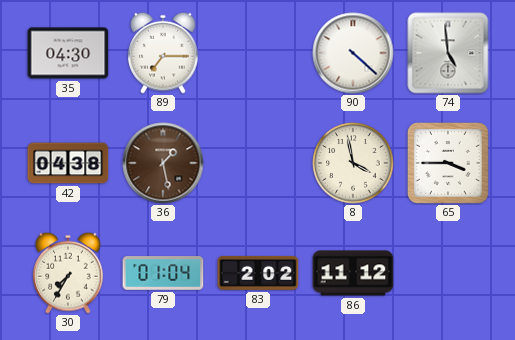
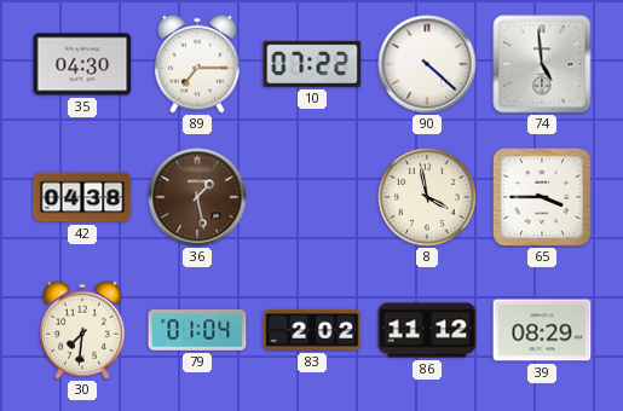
10: none -> 07:22
30: 7:35 -> 7:31
39: none -> 08:29
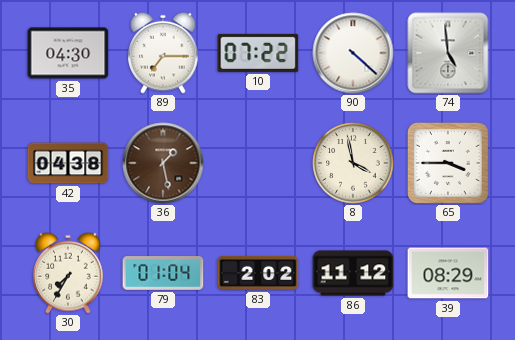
30: 7:31 -> 7:35
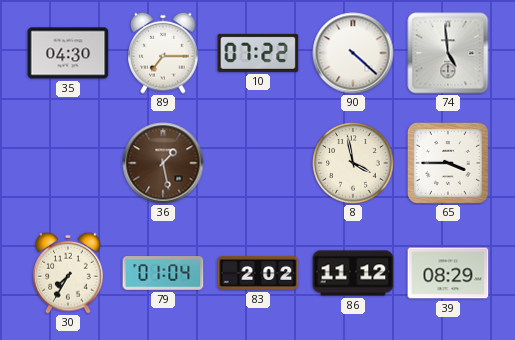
42: 04:38 -> none
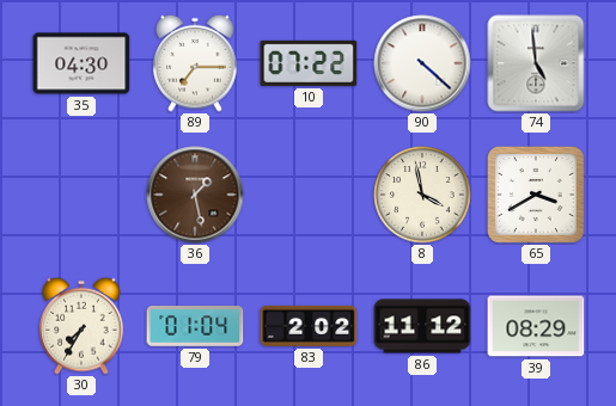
65: 3:45 -> 3:40
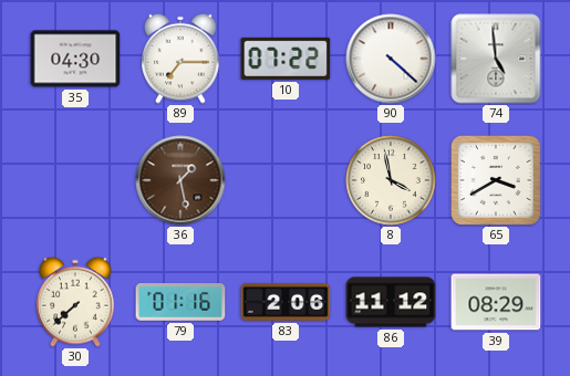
30: 7:35 -> 7:38
79: 01:04 -> 01:16
83: 2:02 -> 2:06
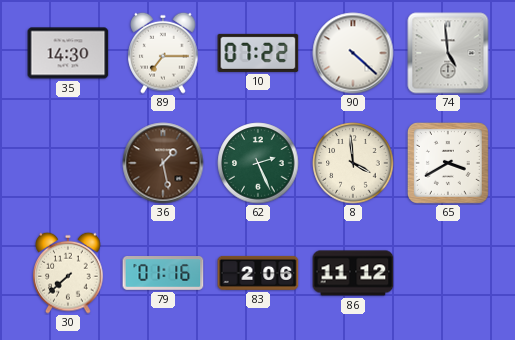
35: 04:30 -> 14:30
62: none -> 2:26
8: 3:58 -> 3:59
39: 08:29 -> none
